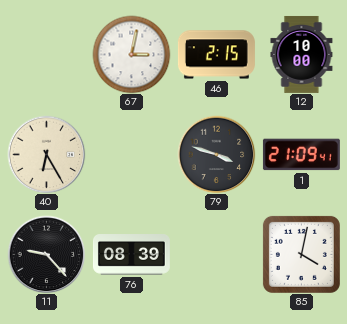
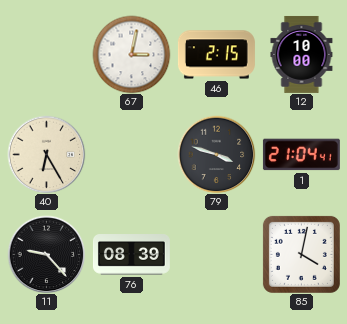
1: 21:09 -> 21:04
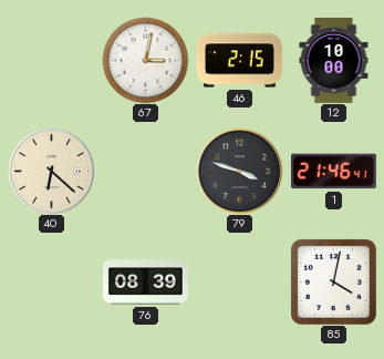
40: 6:25 -> 6:22
1: 21:04 -> 21:46
11: 9:23 -> none
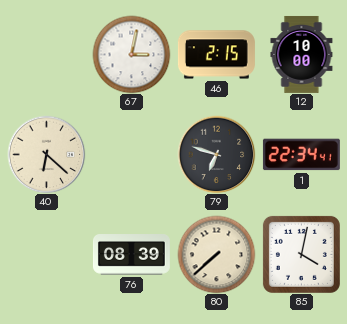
79: 3:48 -> 6:48
1: 21:46 -> 22:34
80: none -> 7:38
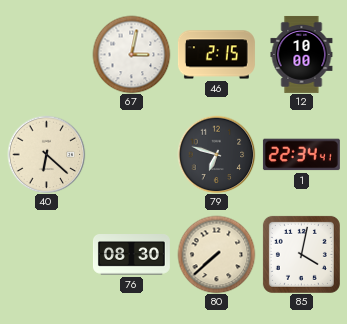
76: 08:39 -> 08:30
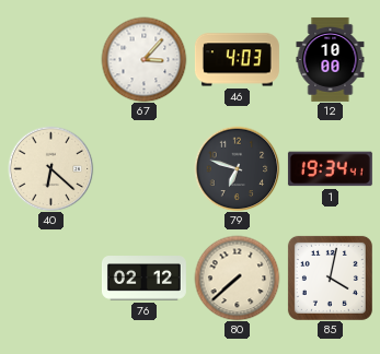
67: 3:02 -> 3:07
46: 2:15 -> 4:03
1: 22:34 -> 19:34
76: 08:30 -> 02:12
